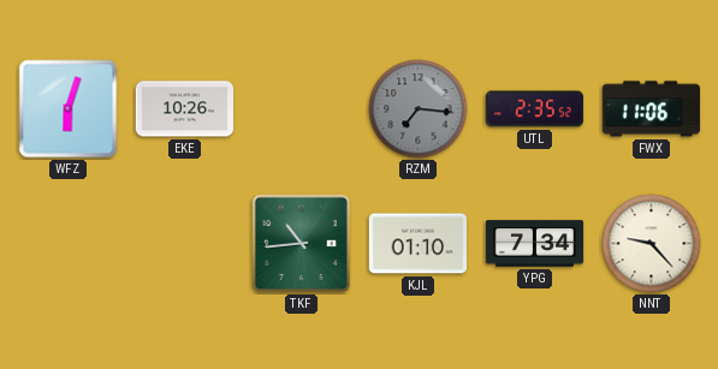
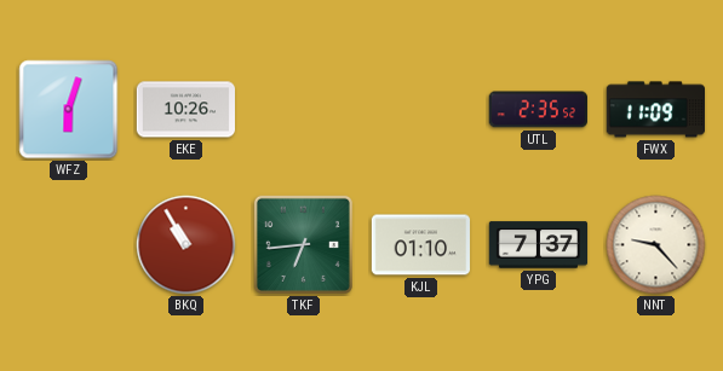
RZM: 7:16 -> none
FWX: 11:06 -> 11:09
BKQ: none -> 10:55
TKF: 10:44 -> 6:44
YPG: 7:34 -> 7:37
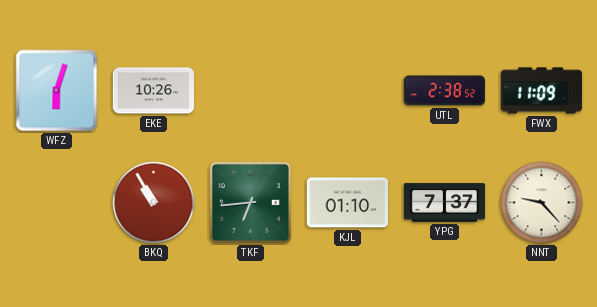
UTL: 2:35 -> 2:38
